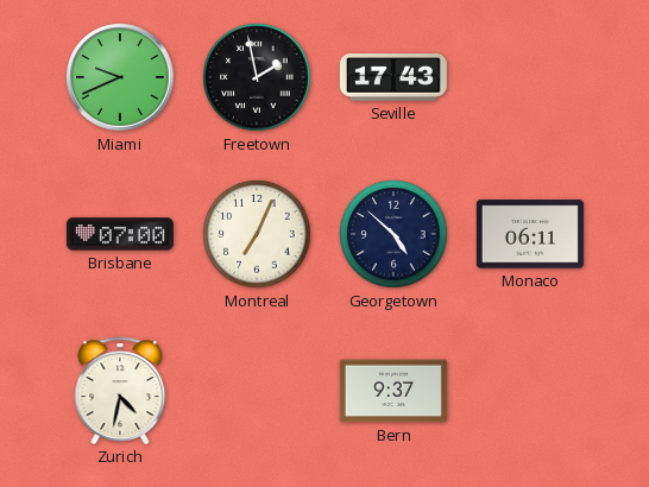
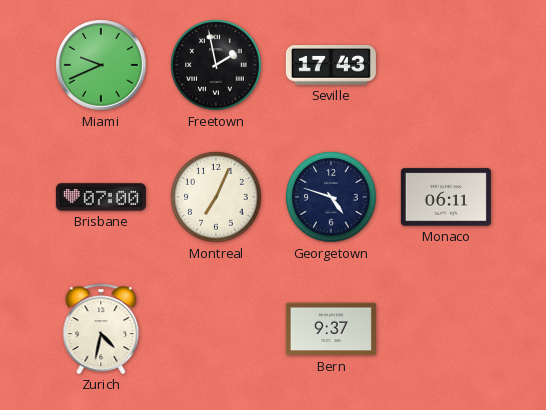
Georgetown: 4:52 -> 4:48
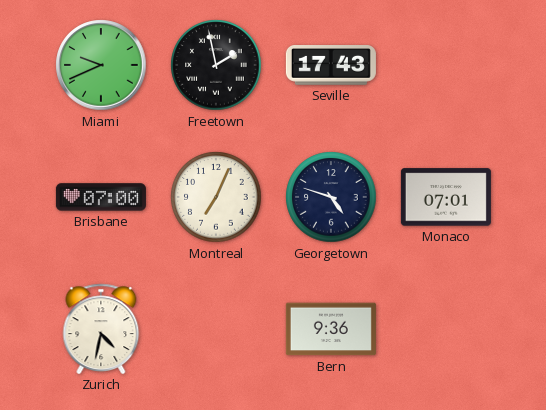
Monaco: 06:11 -> 07:01
Bern: 9:37 -> 9:36
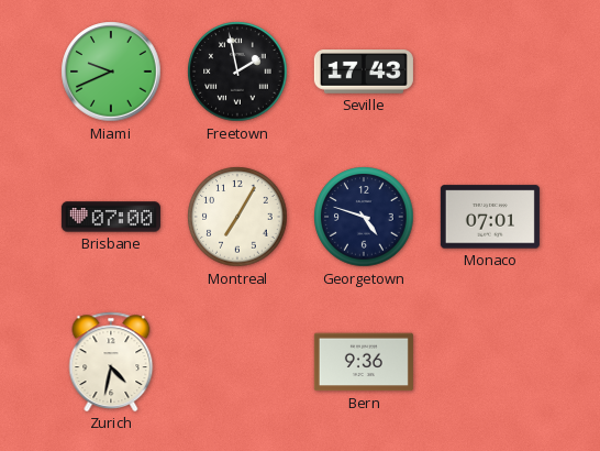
Montreal: 7:04 -> 7:05
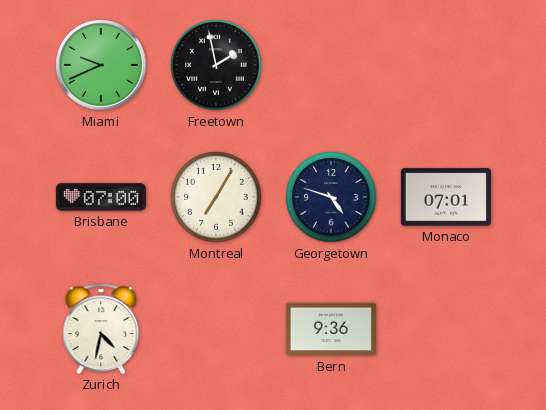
Seville: 17:43 -> none
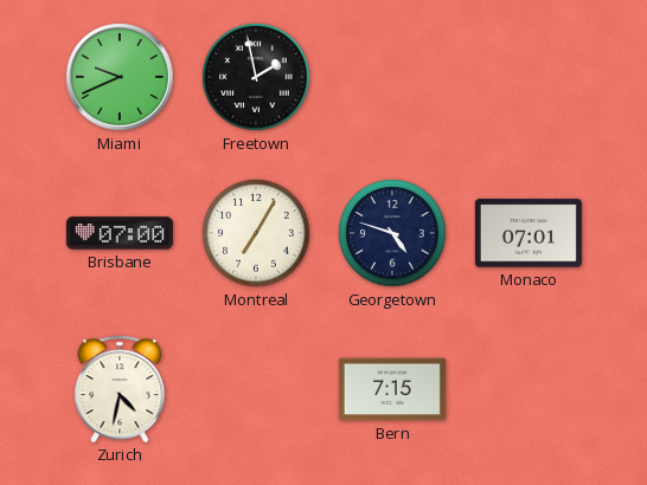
Bern: 9:36 -> 7:15
